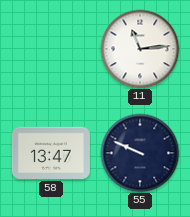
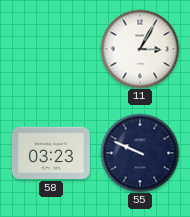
11: 11:14 -> 3:05
58: 13:47 -> 03:23
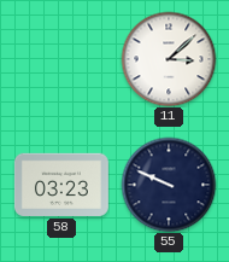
11: 3:05 -> 3:08
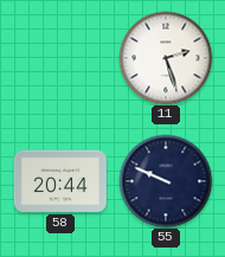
11: 3:08 -> 2:27
58: 03:23 -> 20:44
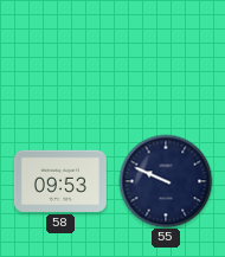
11: 2:27 -> none
58: 20:44 -> 09:53
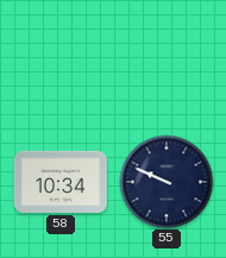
58: 09:53 -> 10:34
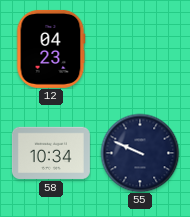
12: none -> 04:23
